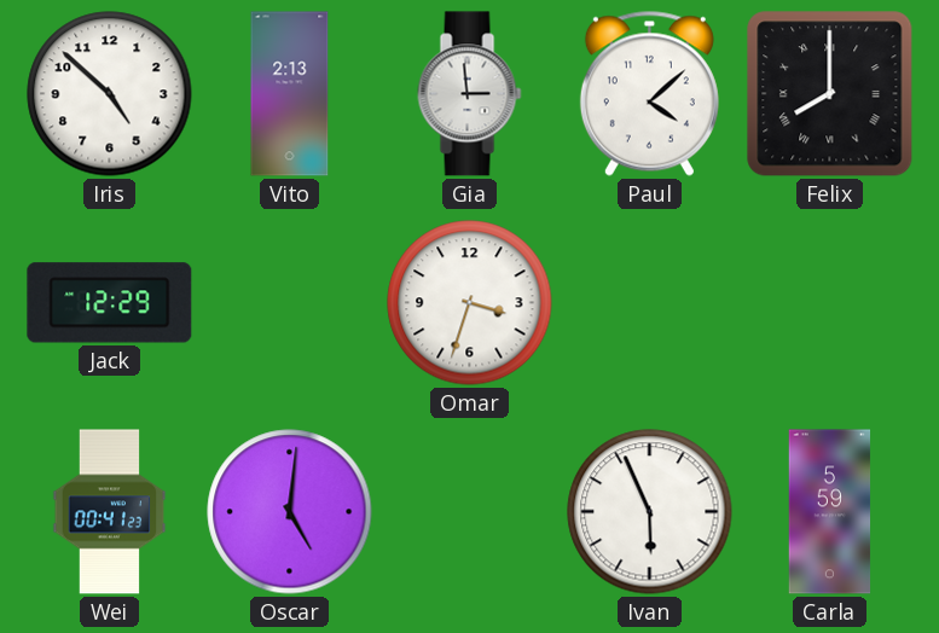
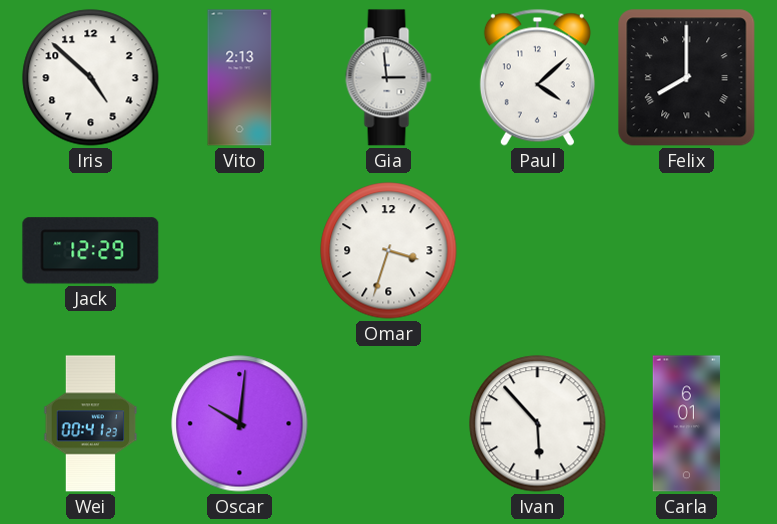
Oscar: 5:01 -> 10:01
Ivan: 5:56 -> 5:53
Carla: 5:59 -> 6:01
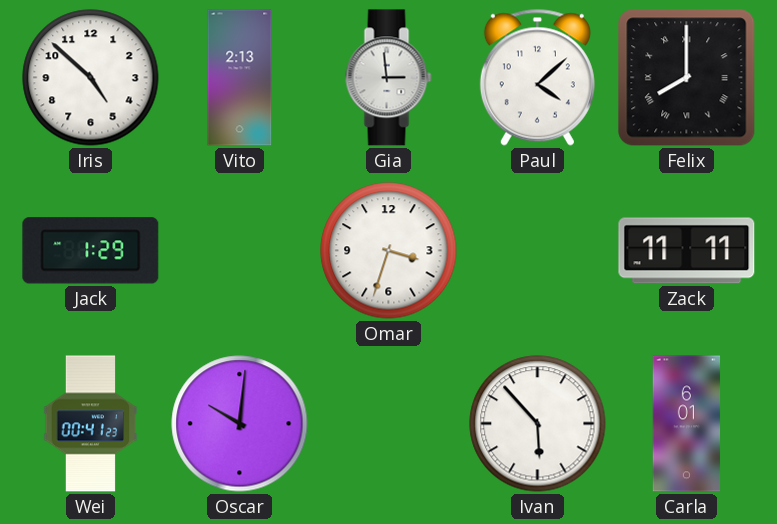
Jack: 12:29 -> 1:29
Zack: none -> 11:11
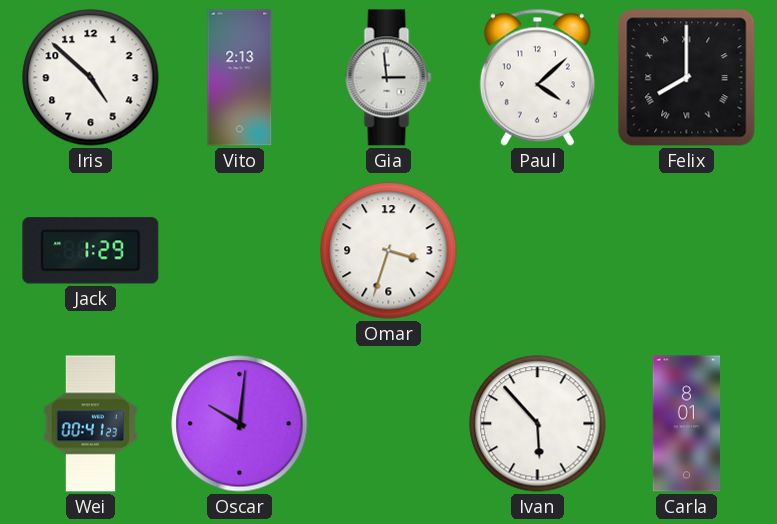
Zack: 11:11 -> none
Carla: 6:01 -> 8:01
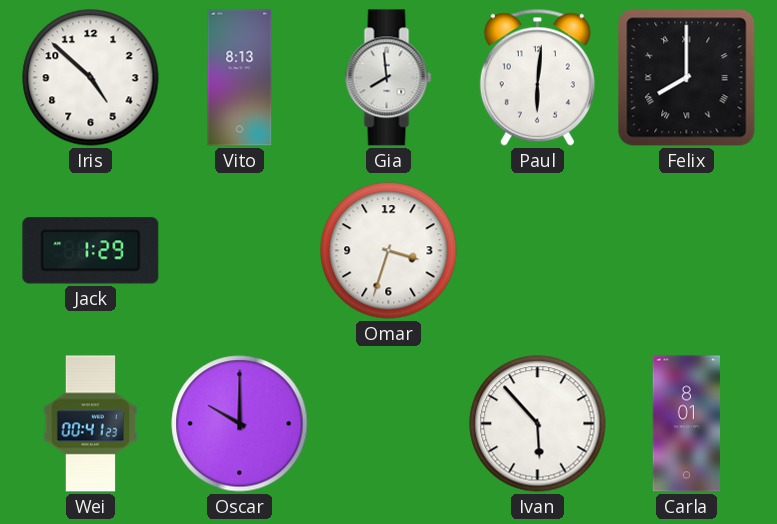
Vito: 2:13 -> 8:13
Gia: 2:59 -> 7:59
Paul: 4:08 -> 6:01
Oscar: 10:01 -> 10:00
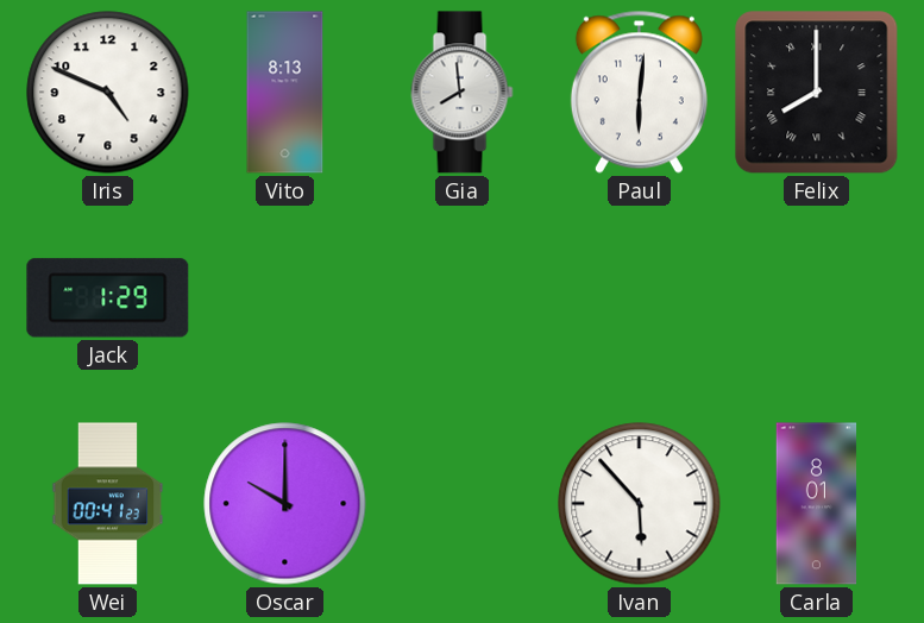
Iris: 4:52 -> 4:49
Omar: 3:33 -> none
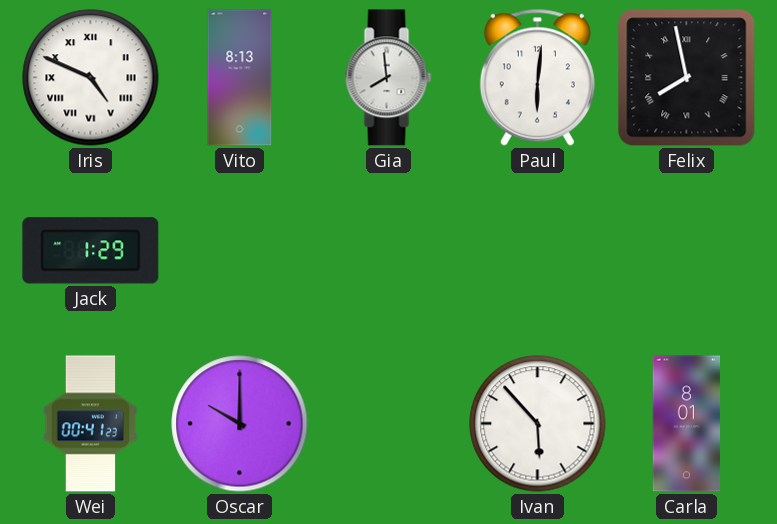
Iris numerals: Arabic -> Roman
Felix: 8:00 -> 7:58
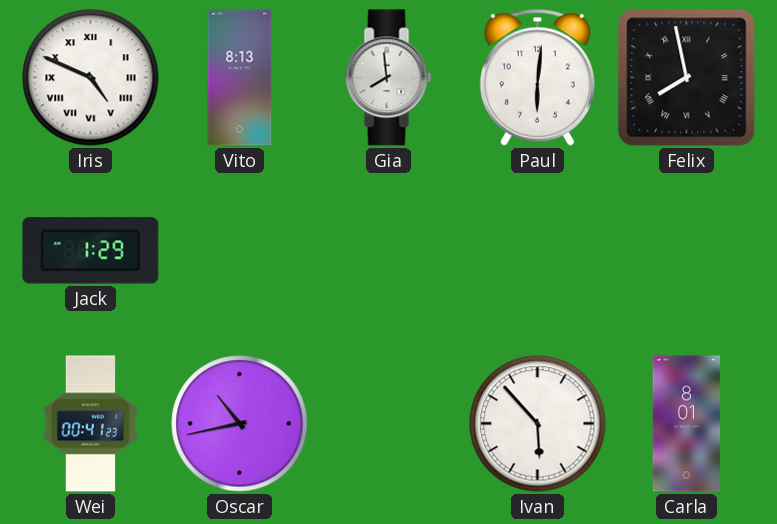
Oscar: 10:00 -> 10:43
